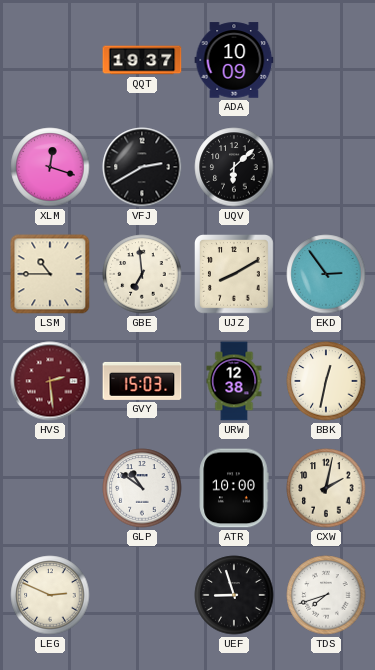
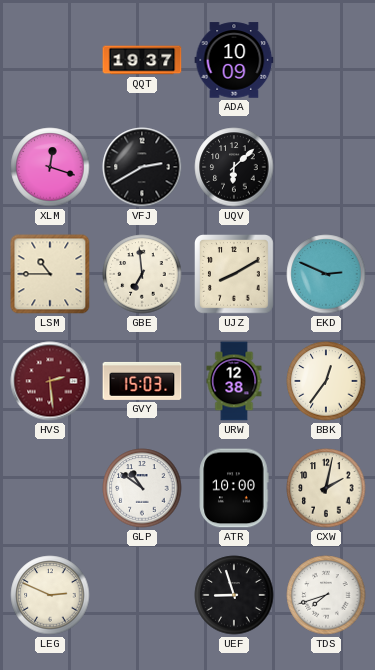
EKD: 2:54 -> 2:49
BBK: 12:32 -> 12:36
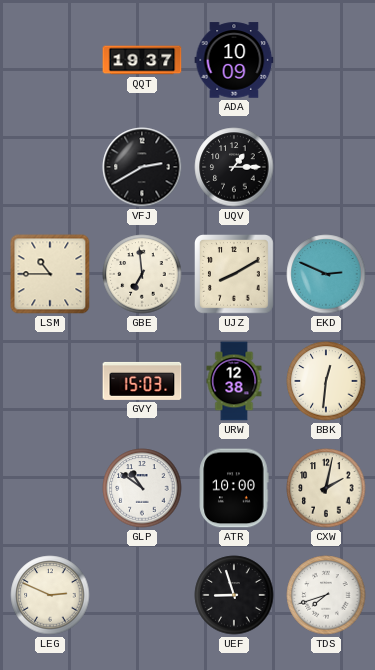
XLM: 12:18 -> none
UQV: 6:08 -> 1:15
HVS: 2:29 -> none
BBK: 12:36 -> 12:31
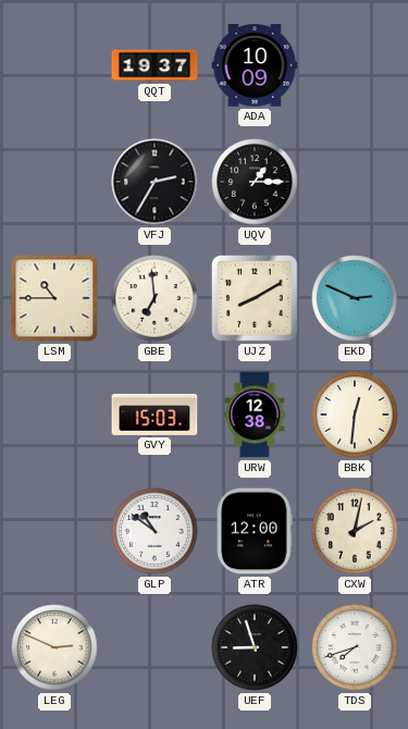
VFJ: 2:40 -> 2:35
ATR: 10:00 -> 12:00
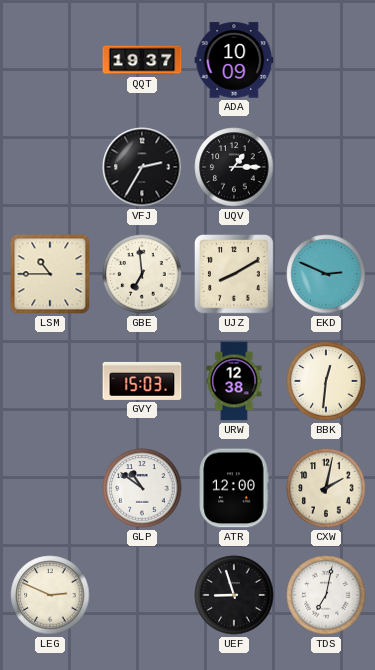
TDS: 7:42 -> 7:02
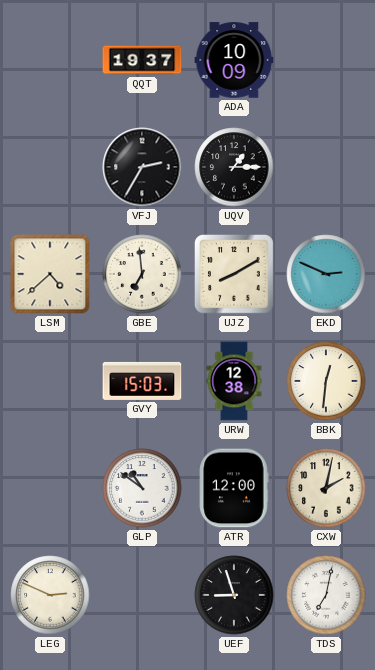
LSM: 10:45 -> 4:38
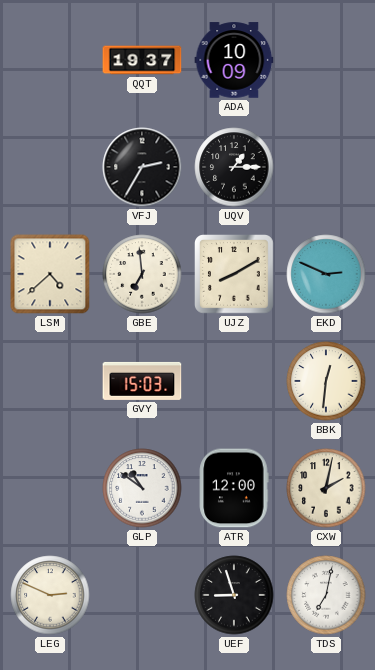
URW: 12:38 -> none
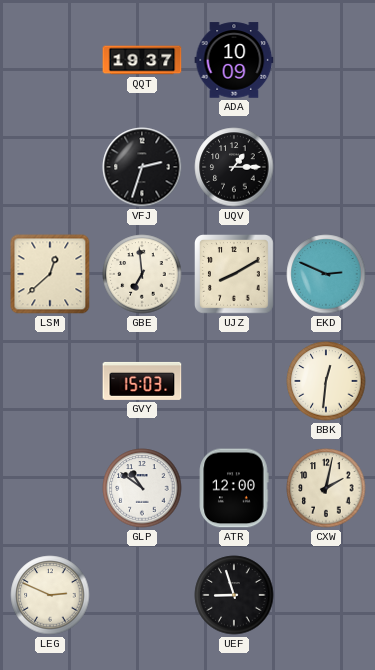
VFJ: 2:35 -> 2:33
LSM: 4:38 -> 12:38
TDS: 7:02 -> none
